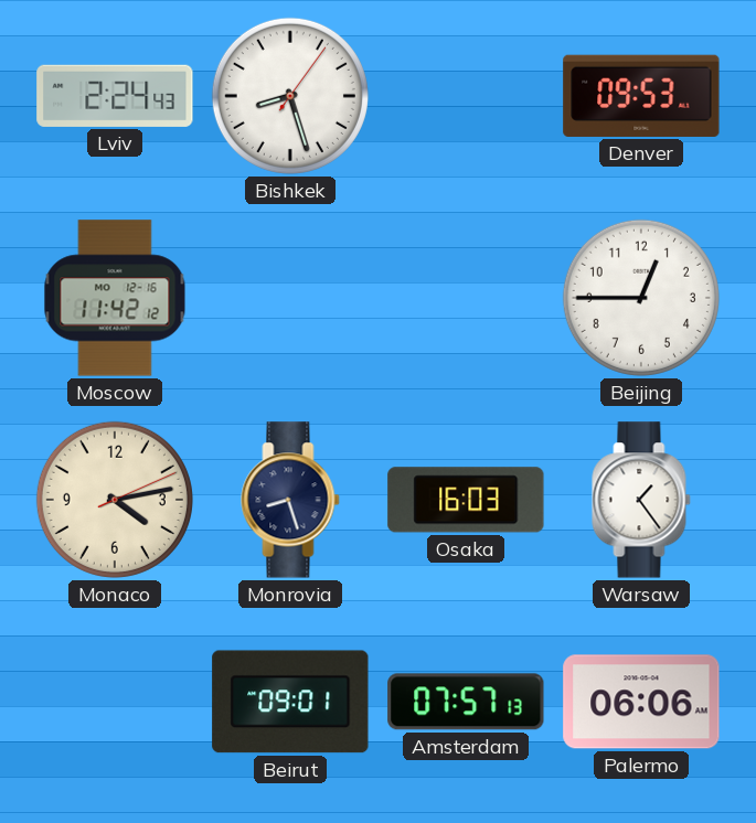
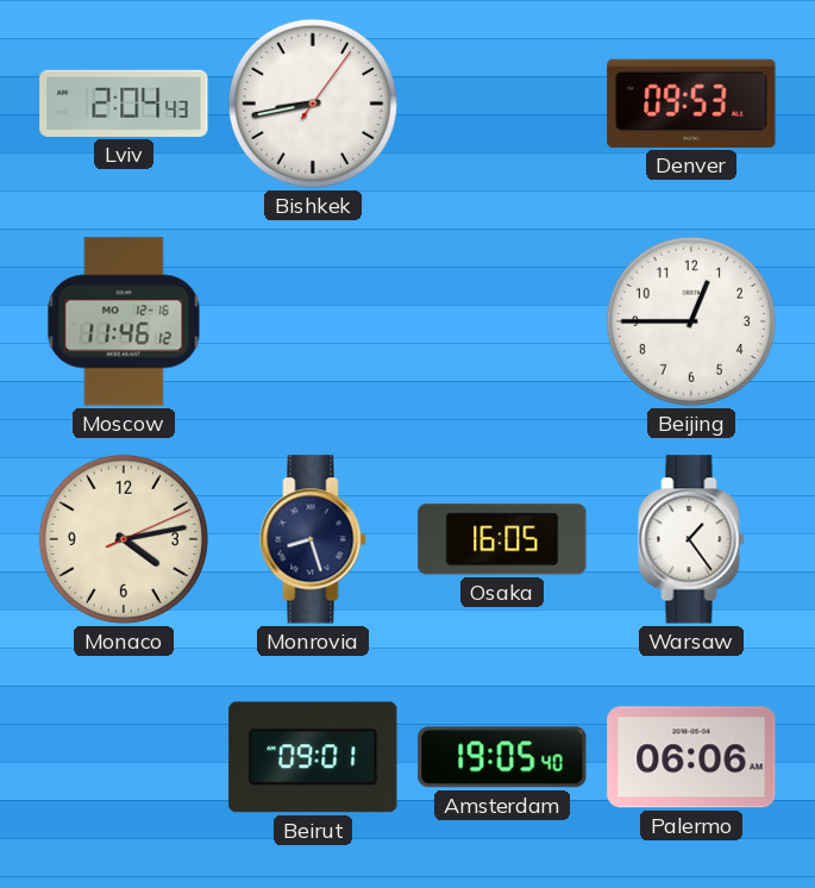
Lviv: 2:24 -> 2:04
Bishkek: 8:27 -> 8:43
Moscow: 11:42 -> 11:46
Osaka: 16:03 -> 16:05
Amsterdam: 07:57 -> 19:05
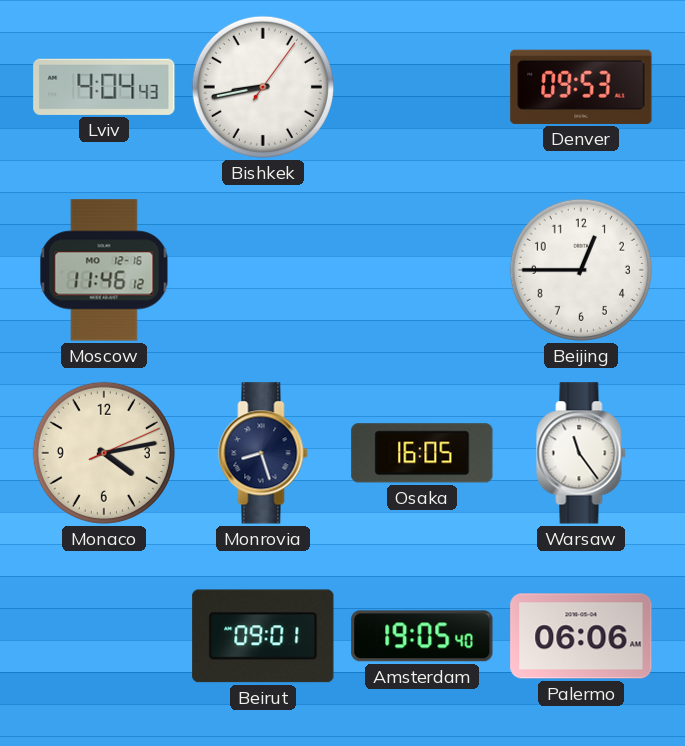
Lviv: 2:04 -> 4:04
Warsaw: 1:24 -> 11:24
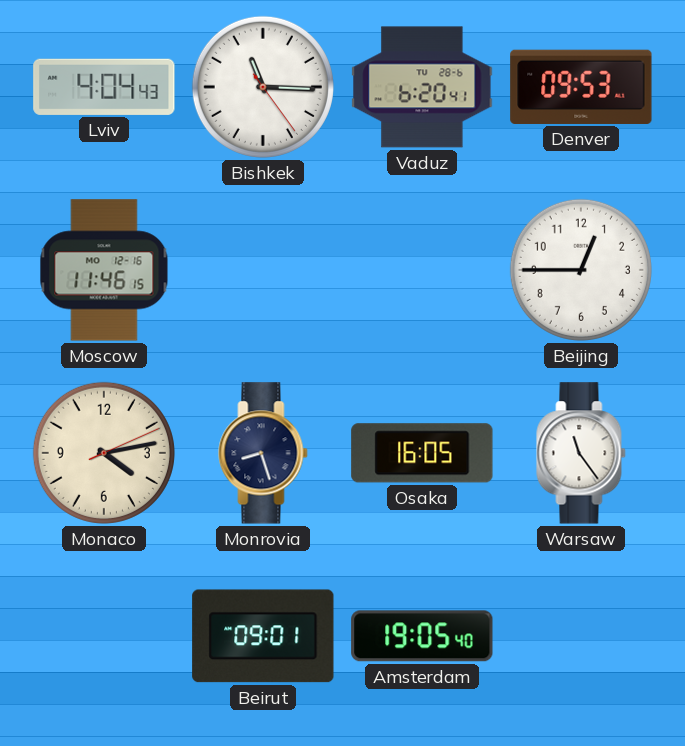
Bishkek: 8:43 -> 11:15
Vaduz: none -> 6:20
Moscow: 11:46:12 -> 11:46:15
Palermo: 06:06 -> none
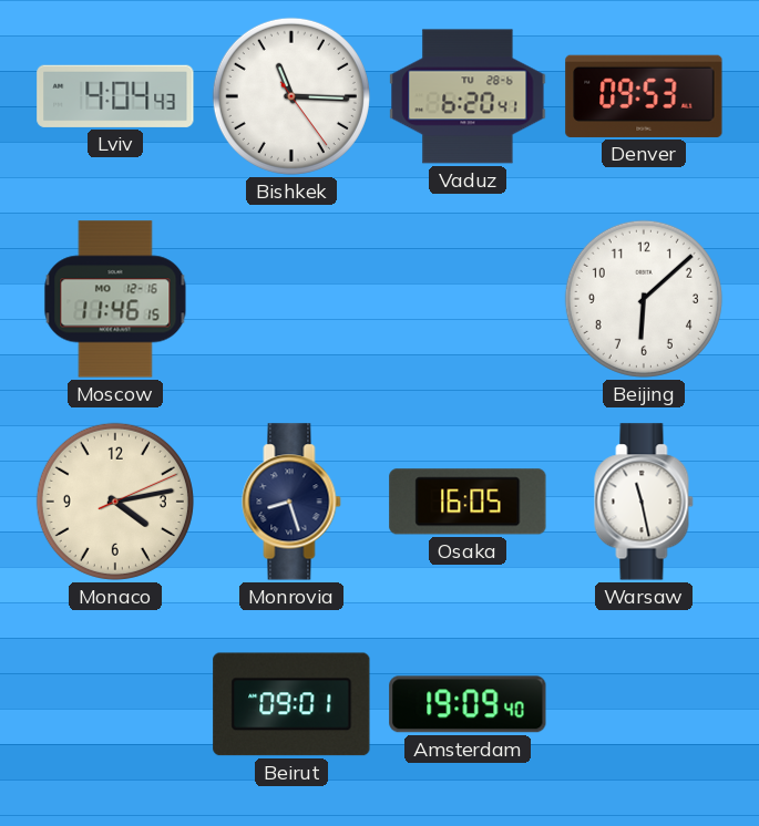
Beijing: 12:45 -> 6:08
Warsaw: 11:24 -> 11:28
Amsterdam: 19:05 -> 19:09
